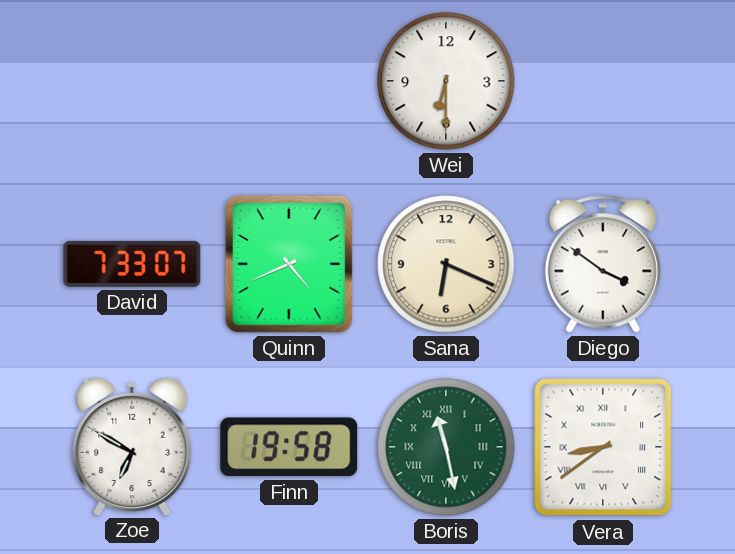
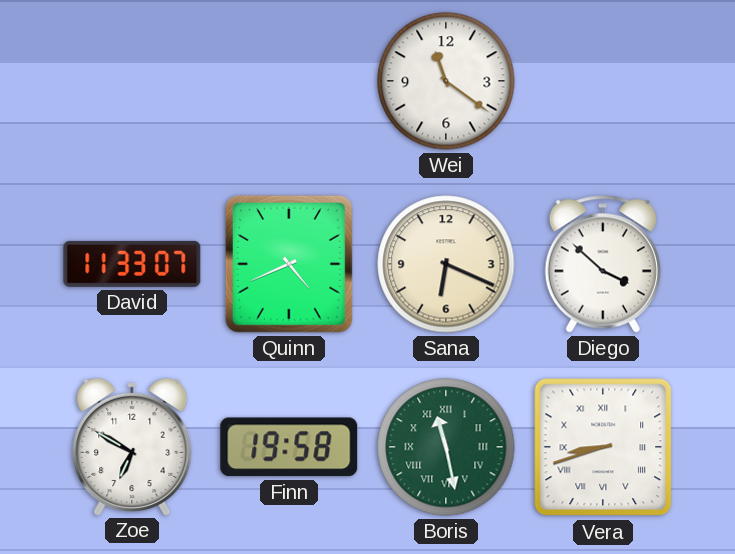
Wei: 6:30 -> 11:21
David: 7:33 -> 11:33
Diego: 3:51 -> 3:52
Vera: 8:39 -> 8:42
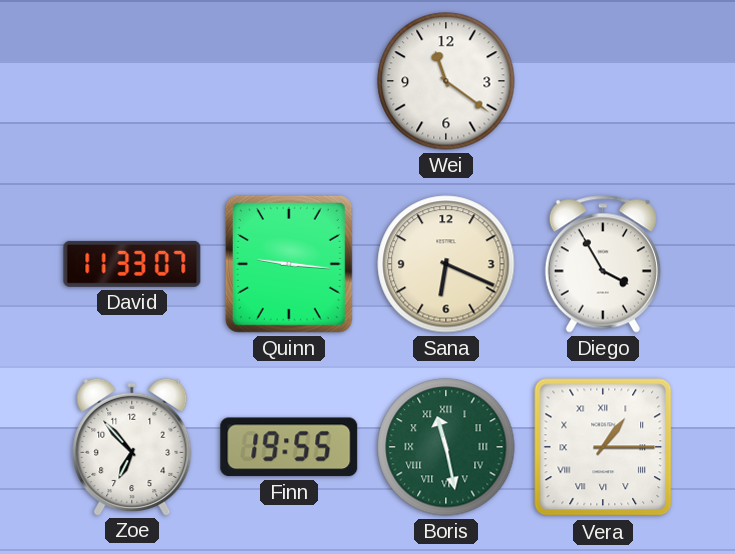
Quinn: 4:41 -> 9:16
Diego: 3:52 -> 3:55
Zoe: 6:50 -> 6:53
Finn: 19:58 -> 19:55
Vera: 8:42 -> 1:15
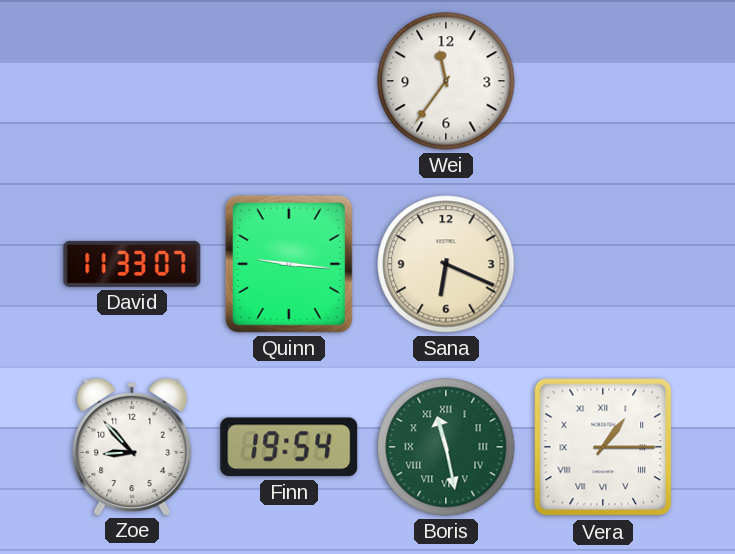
Wei: 11:21 -> 11:36
Diego: 3:55 -> none
Zoe: 6:53 -> 8:53
Finn: 19:55 -> 19:54
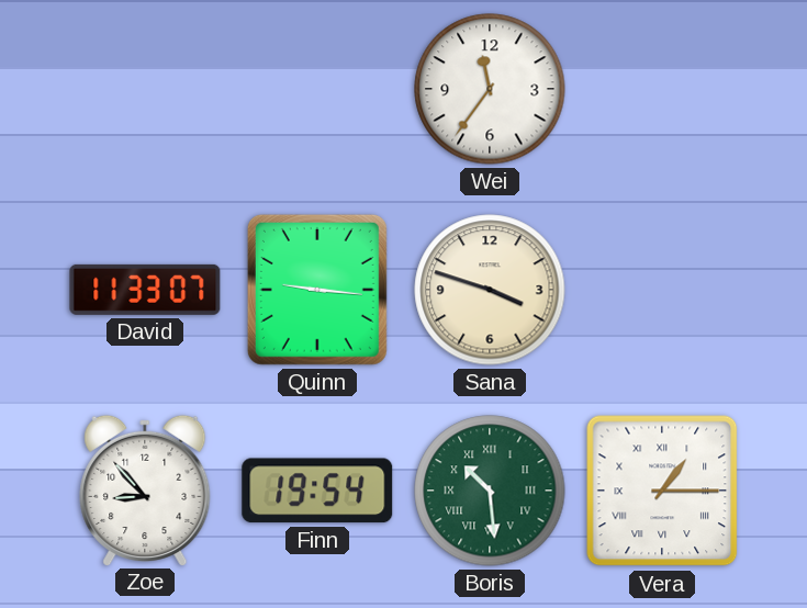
Sana: 6:19 -> 3:48
Boris: 11:28 -> 10:29
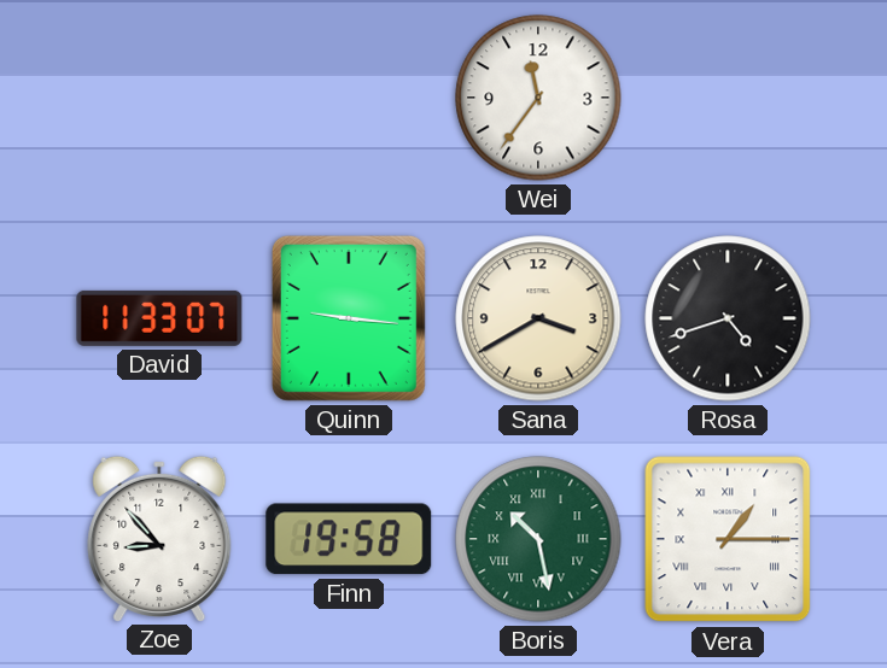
Sana: 3:48 -> 3:40
Rosa: none -> 4:42
Finn: 19:54 -> 19:58
Boris: 10:29 -> 10:28
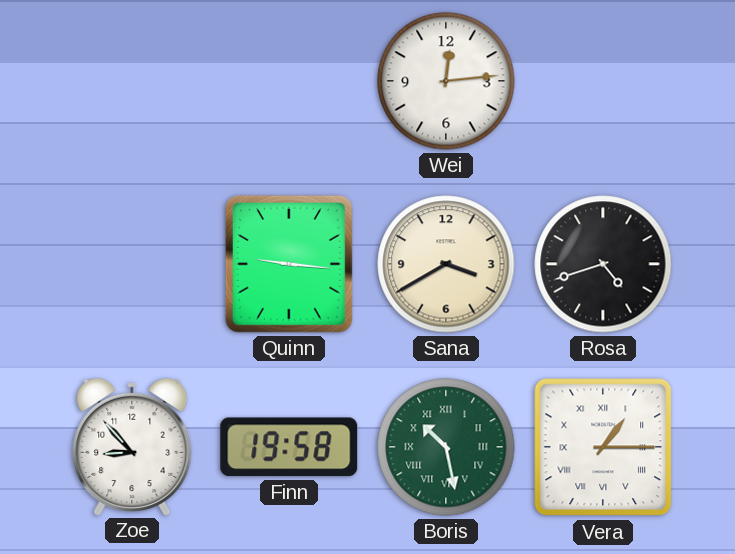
Wei: 11:36 -> 12:14
David: 11:33 -> none
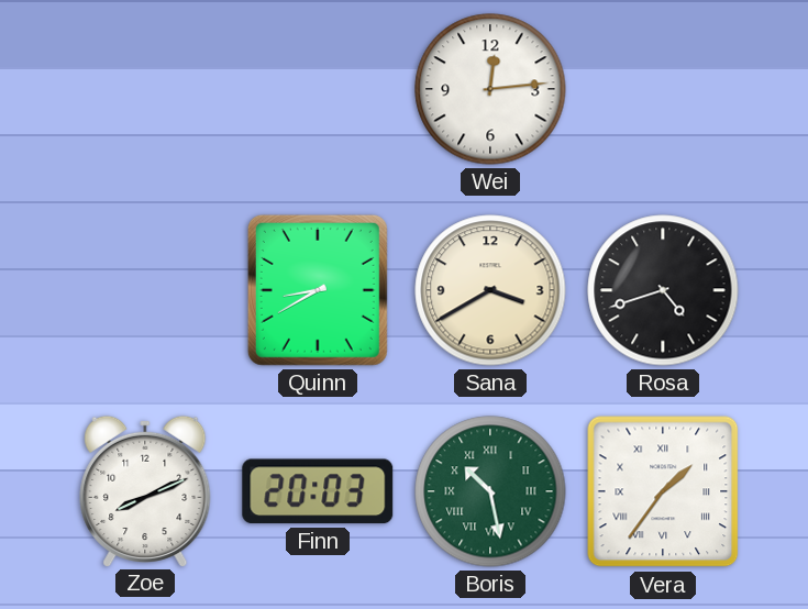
Quinn: 9:16 -> 8:40
Zoe: 8:53 -> 8:11
Finn: 19:58 -> 20:03
Vera: 1:15 -> 1:36
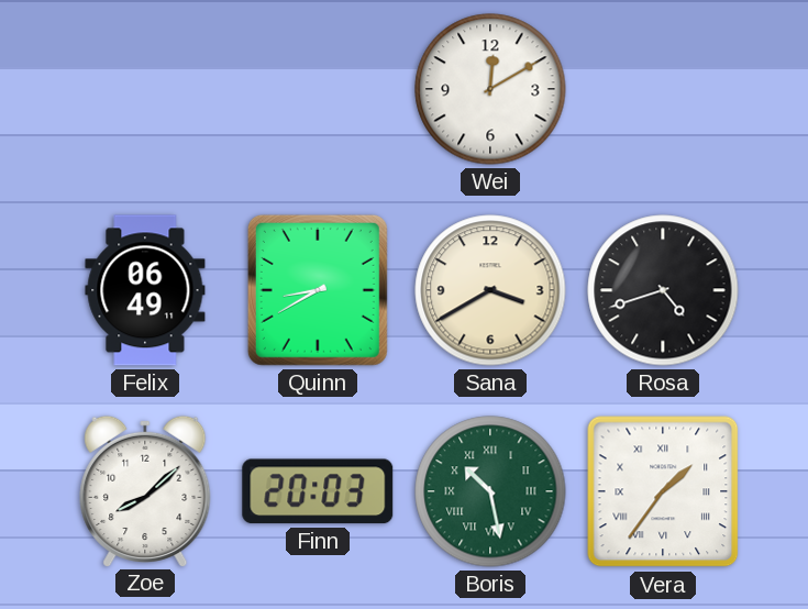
Wei: 12:14 -> 12:10
Felix: none -> 06:49
Zoe: 8:11 -> 8:08
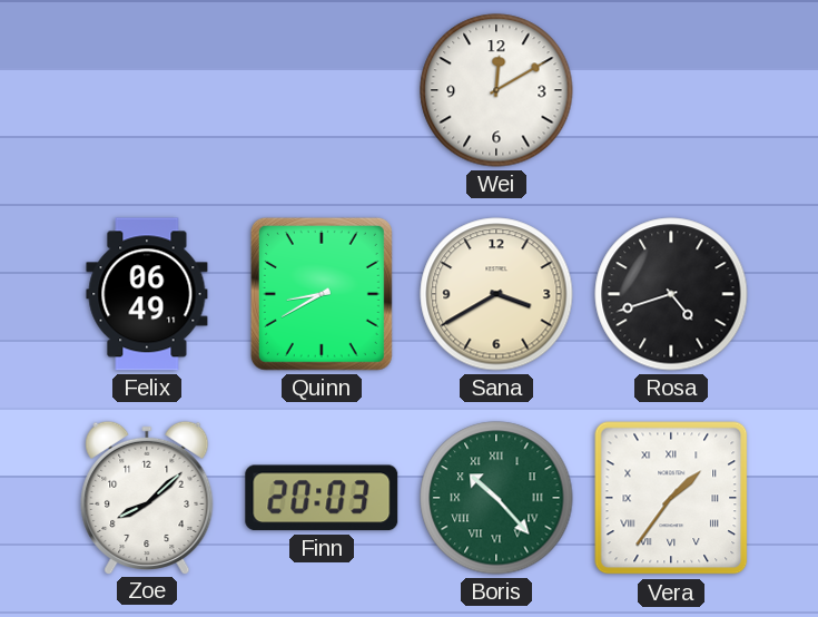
Boris: 10:28 -> 10:23
